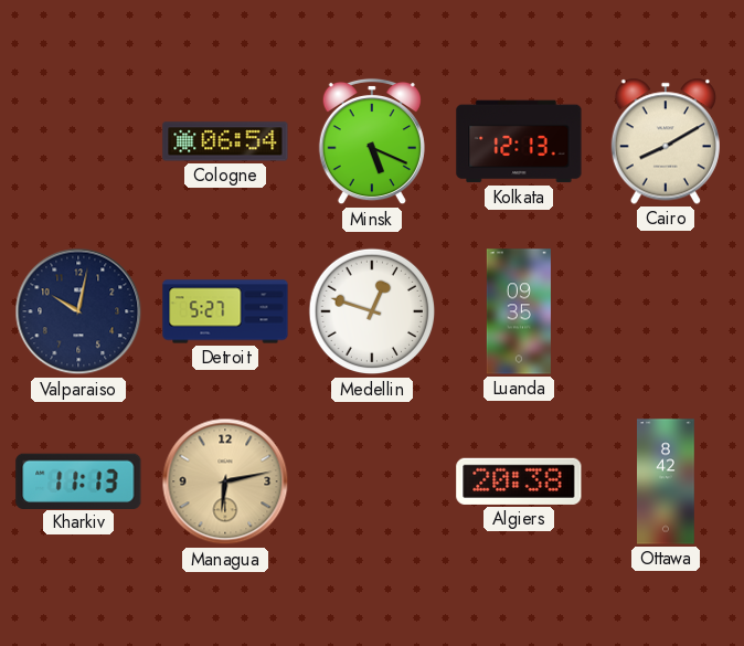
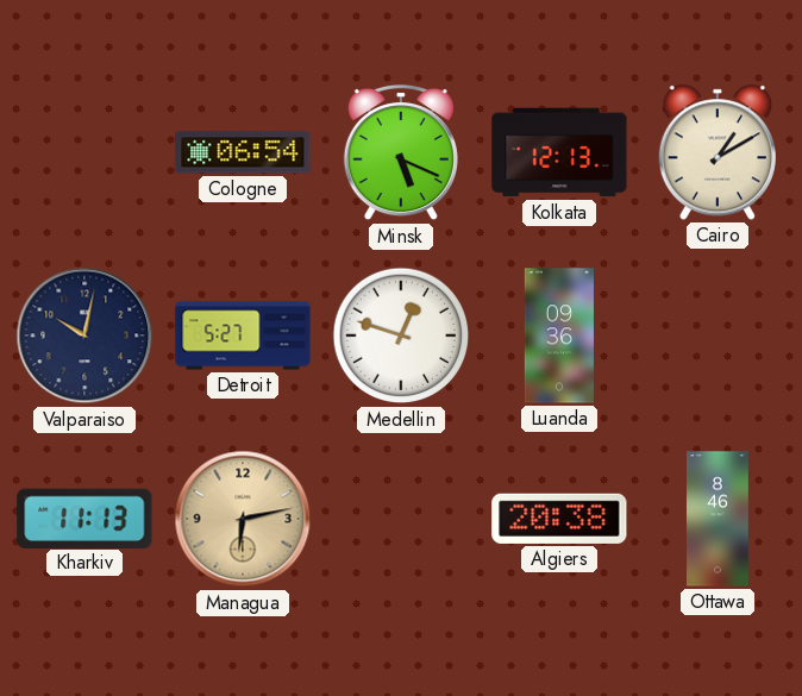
Cairo: 8:10 -> 1:10
Luanda: 09:35 -> 09:36
Ottawa: 8:42 -> 8:46
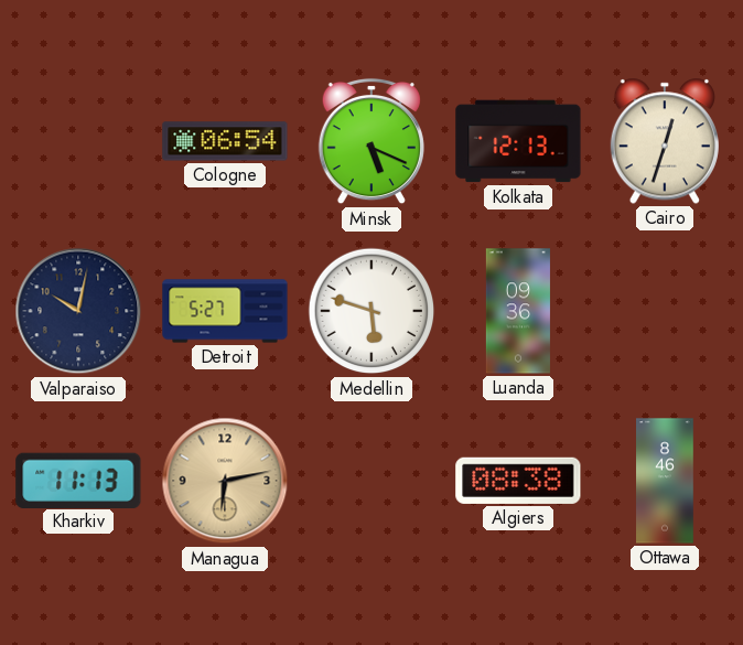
Cairo: 1:10 -> 12:33
Medellin: 12:48 -> 5:48
Algiers: 20:38 -> 08:38
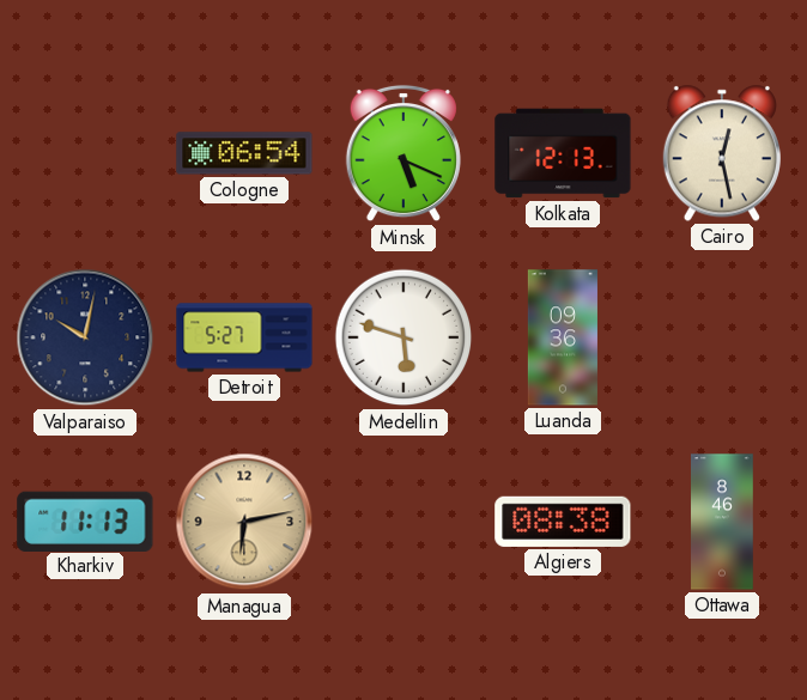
Cairo: 12:33 -> 12:28
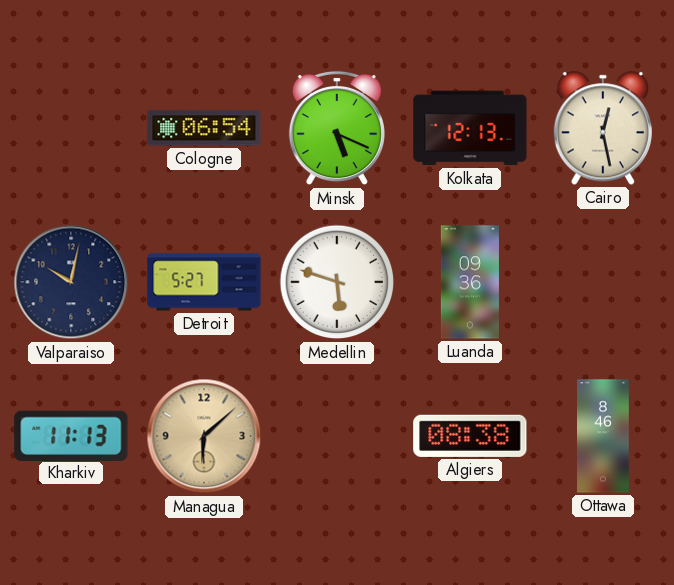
Managua: 6:13 -> 6:08
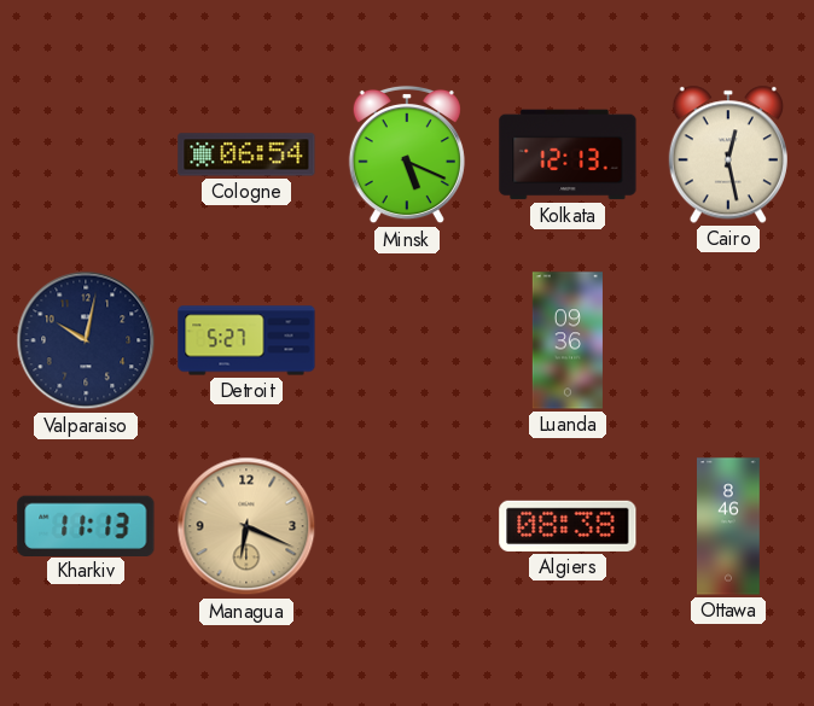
Medellin: 5:48 -> none
Managua: 6:08 -> 6:19
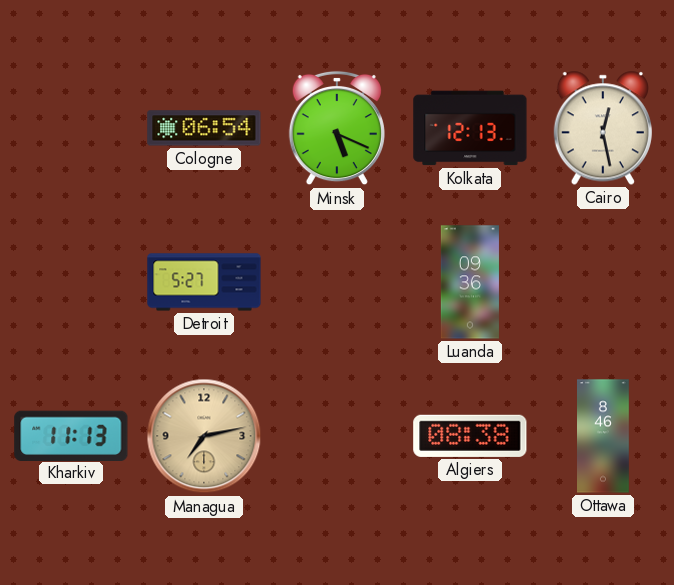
Valparaiso: 10:02 -> none
Managua: 6:19 -> 7:13
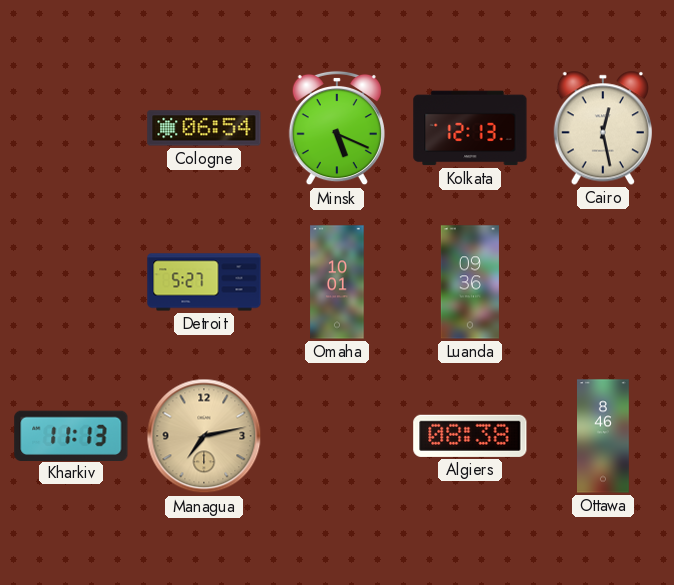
Omaha: none -> 10:01
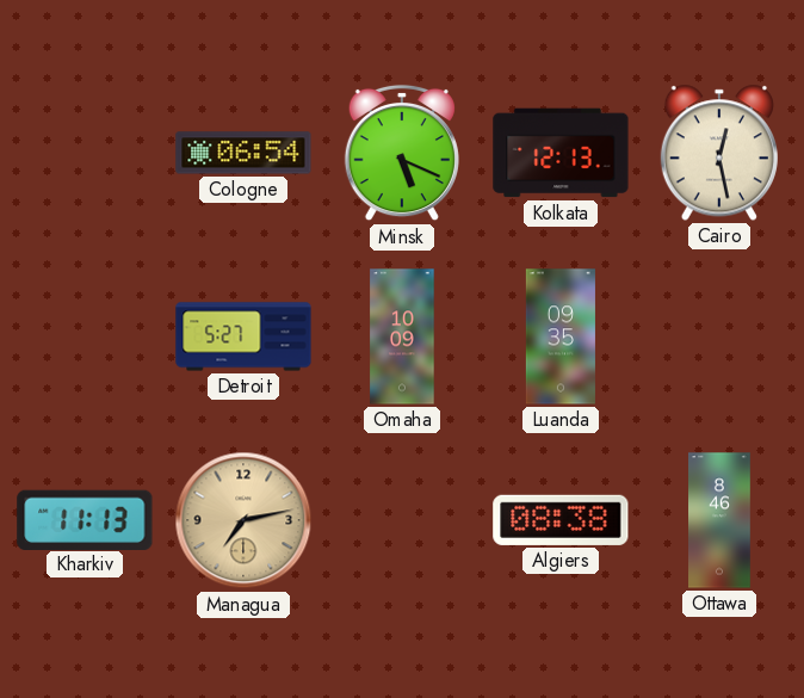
Omaha: 10:01 -> 10:09
Luanda: 09:36 -> 09:35
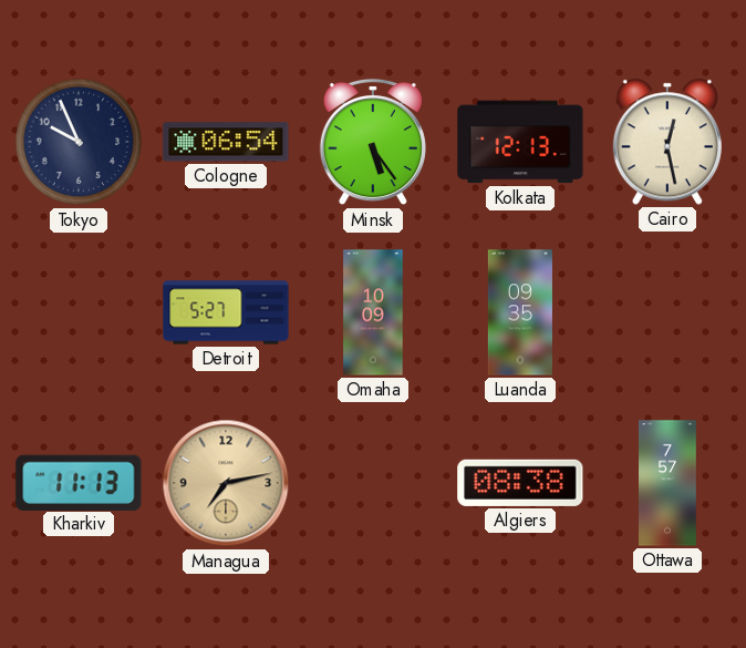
Tokyo: none -> 9:56
Minsk: 5:19 -> 5:24
Ottawa: 8:46 -> 7:57
